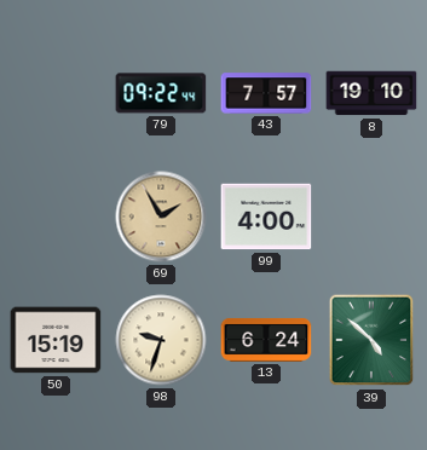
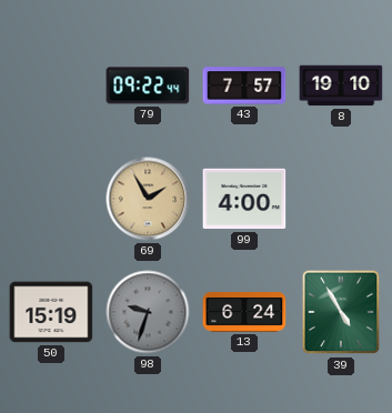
98 dial: cream -> grey
39: 4:52 -> 4:55
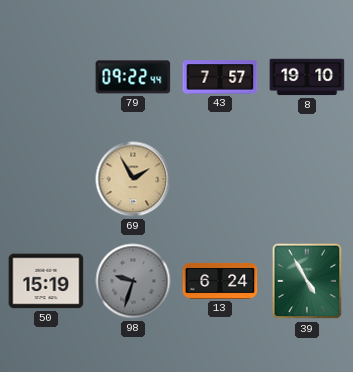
99: 4:00 -> none
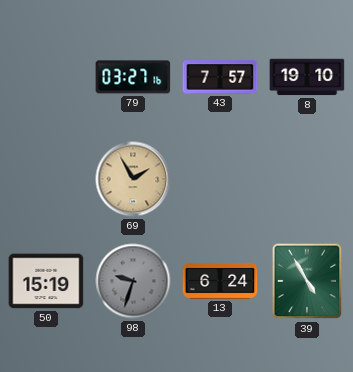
79: 09:22 -> 03:27
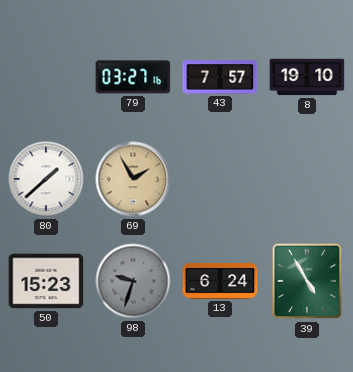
80: none -> 1:38
50: 15:19 -> 15:23
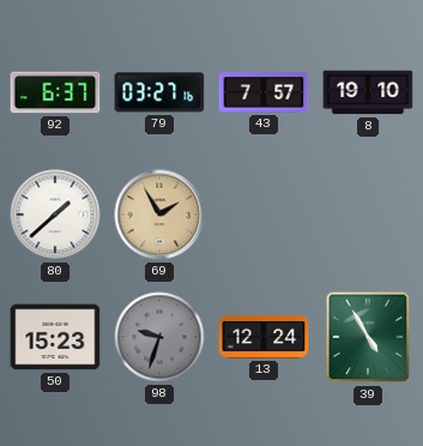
92: none -> 6:37
13: 6:24 -> 12:24
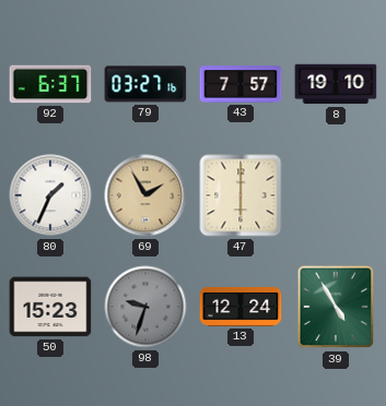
80: 1:38 -> 1:34
47: none -> 6:00
